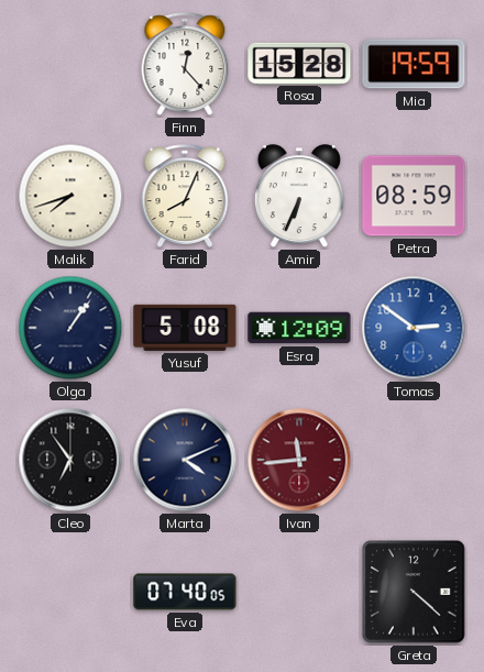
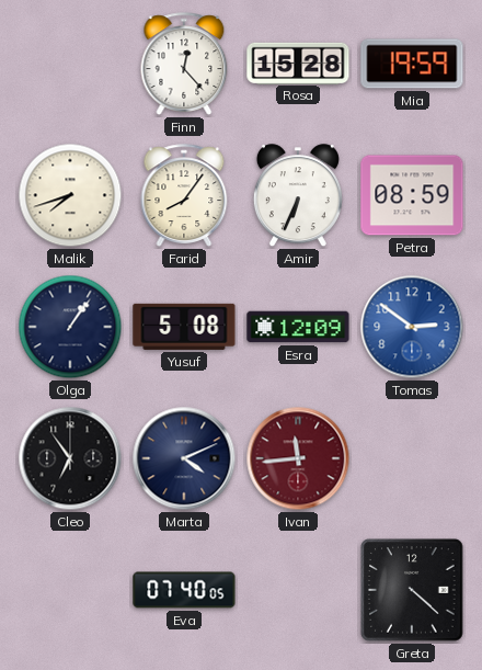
Farid: 8:04 -> 8:06
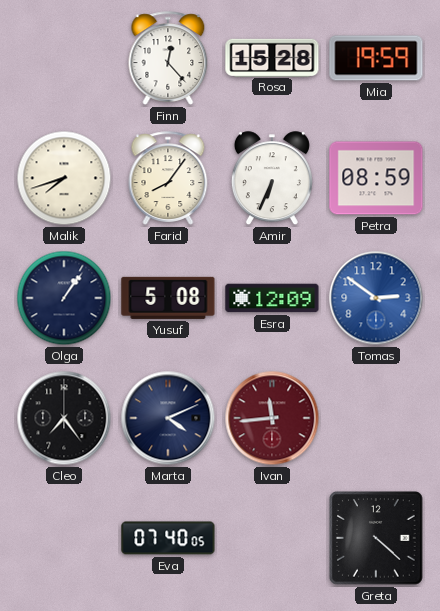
Cleo: 6:54 -> 7:24
